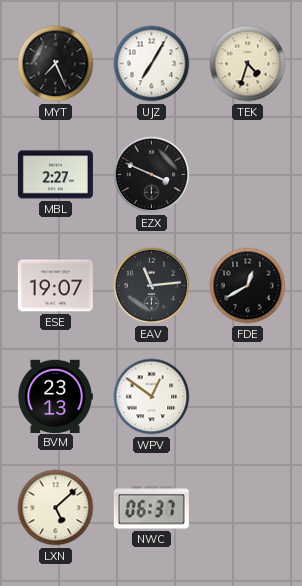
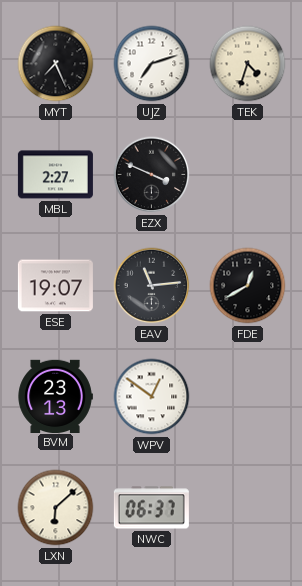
UJZ: 7:05 -> 7:12
LXN: 5:08 -> 6:08
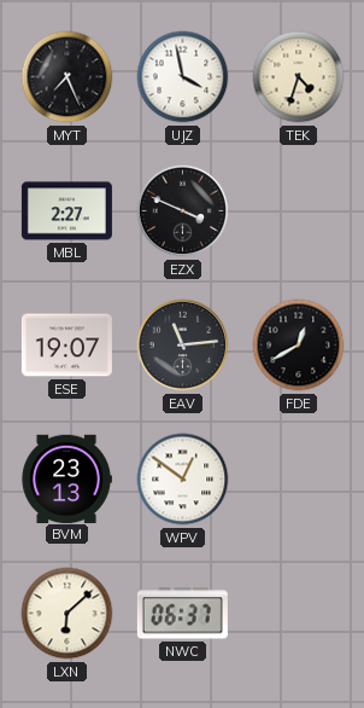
UJZ: 7:12 -> 3:58
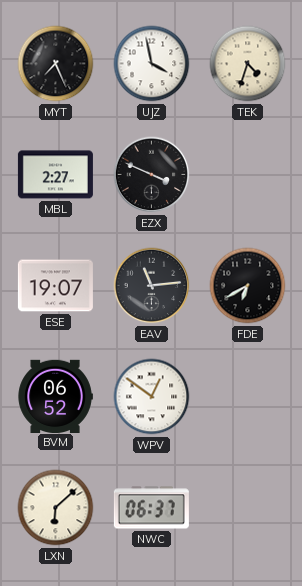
FDE: 12:40 -> 6:40
BVM: 23:13 -> 06:52
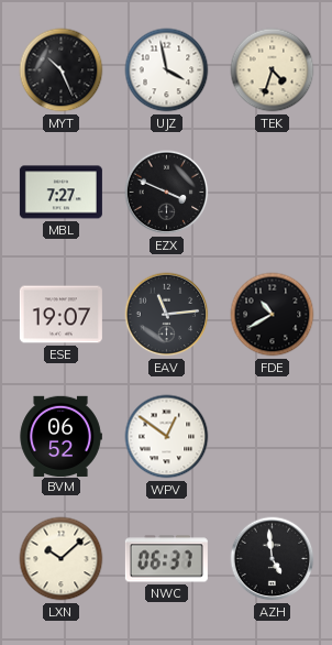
MYT: 7:26 -> 10:26
MBL: 2:27 -> 7:27
FDE: 6:40 -> 10:40
LXN: 6:08 -> 10:08
AZH: none -> 4:59
